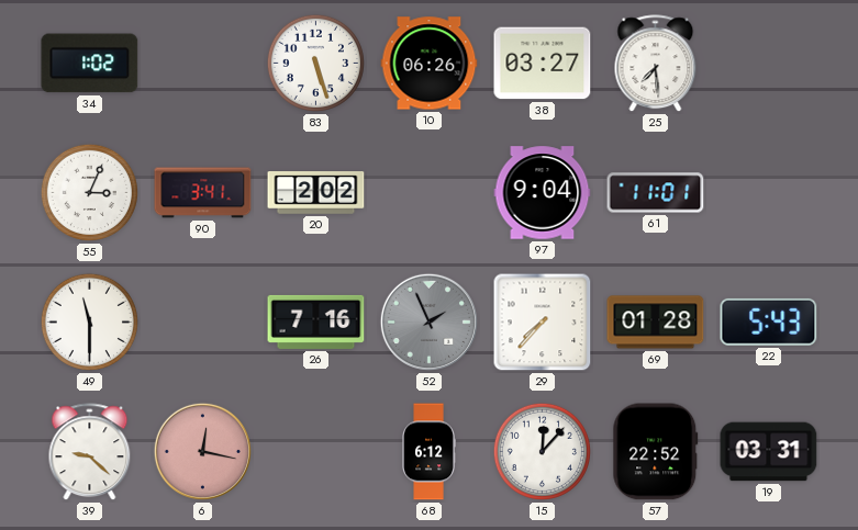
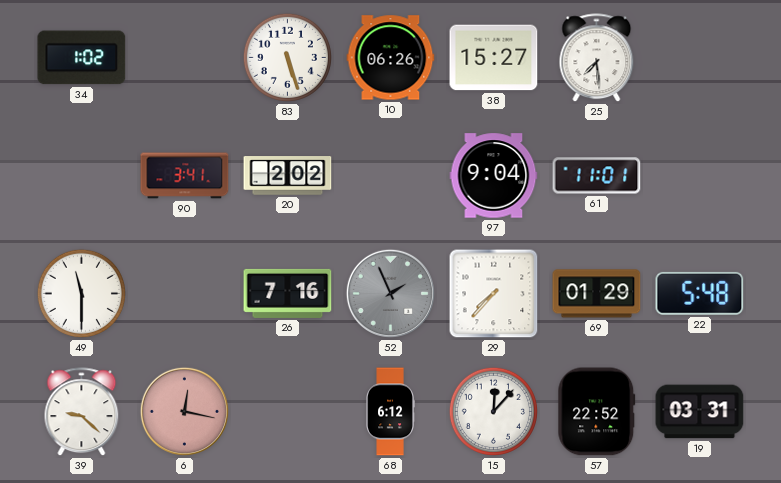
38: 03:27 -> 15:27
55: 3:04 -> none
69: 01:28 -> 01:29
22: 5:43 -> 5:48
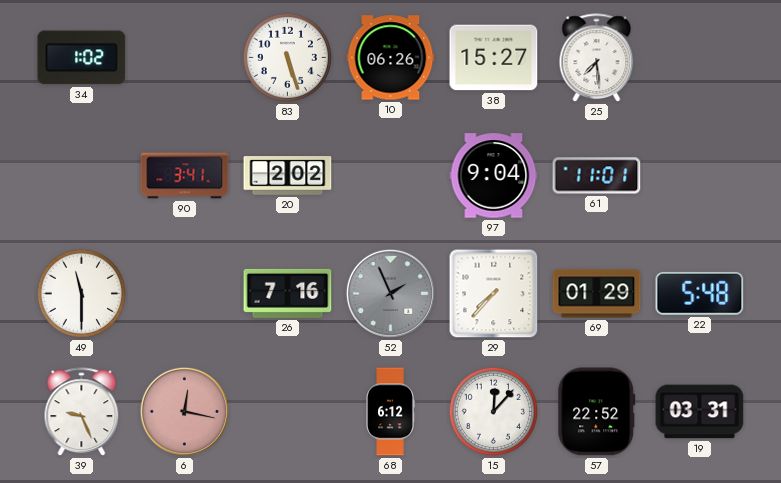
39: 9:22 -> 9:26
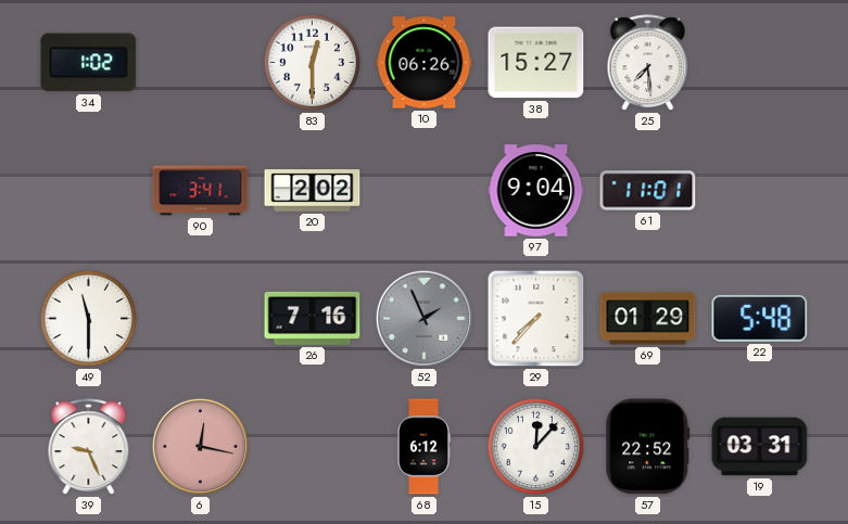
83: 5:27 -> 12:30
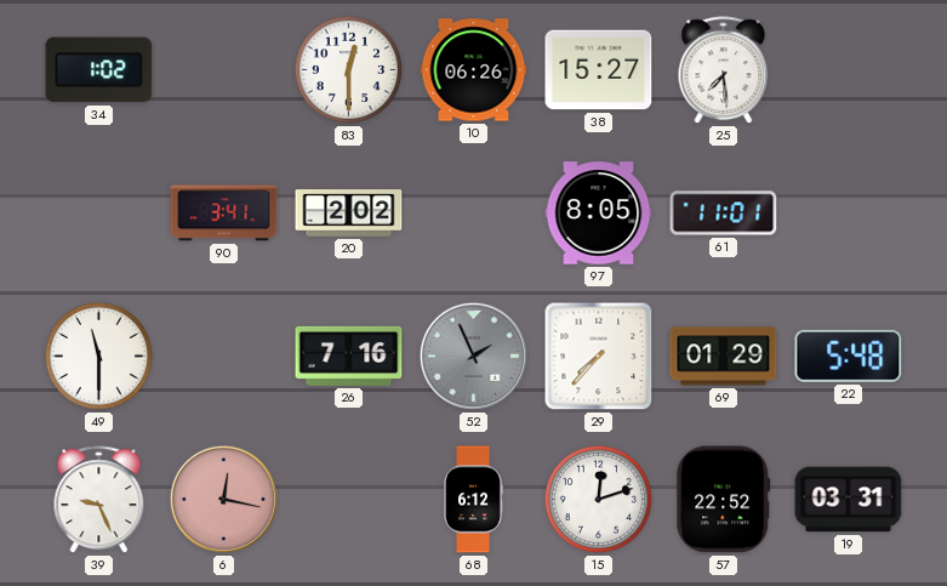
97: 9:04 -> 8:05
15: 12:07 -> 12:12
